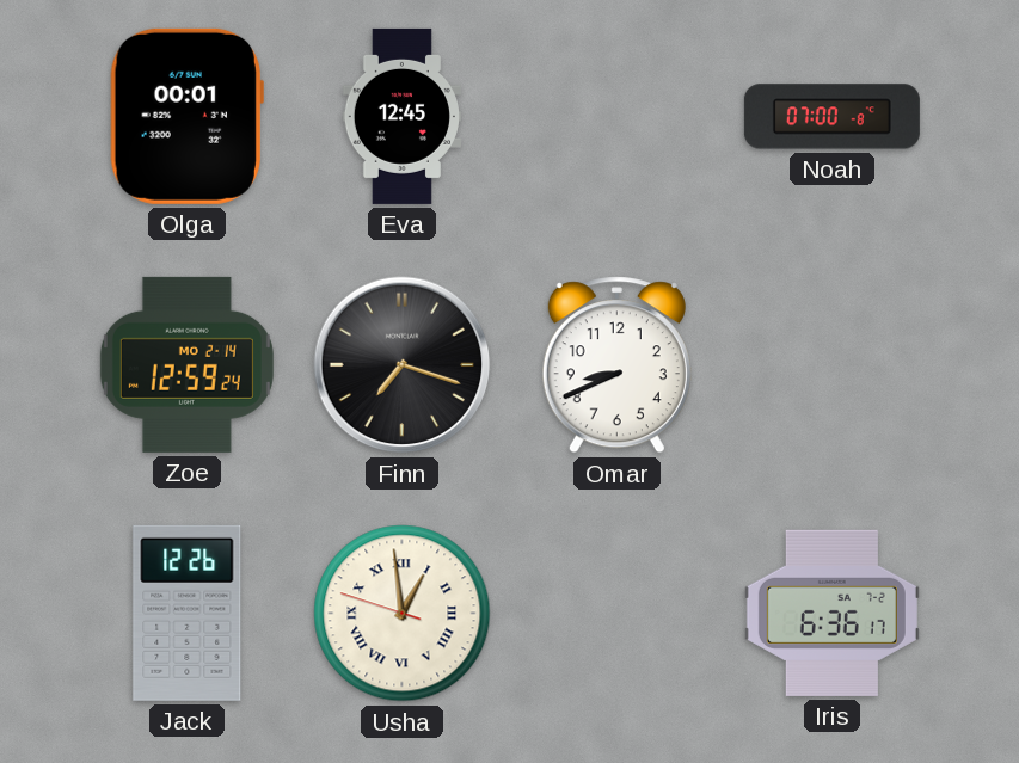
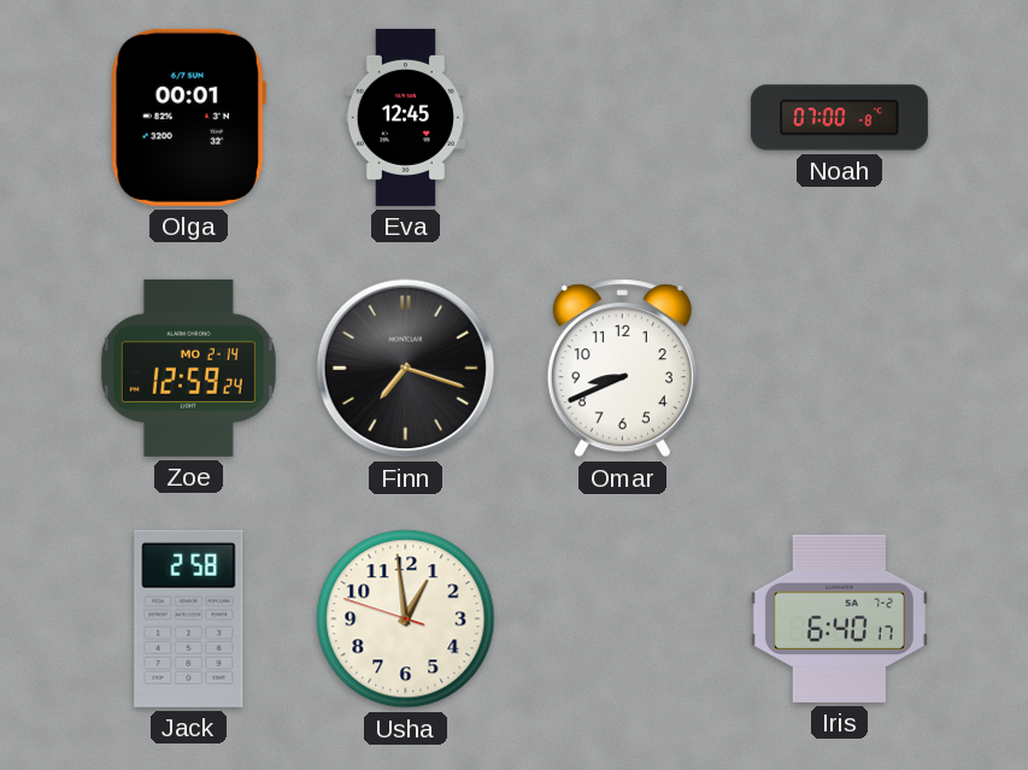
Jack: 12:26 -> 2:58
Usha numerals: Roman -> Arabic
Iris: 6:36 -> 6:40
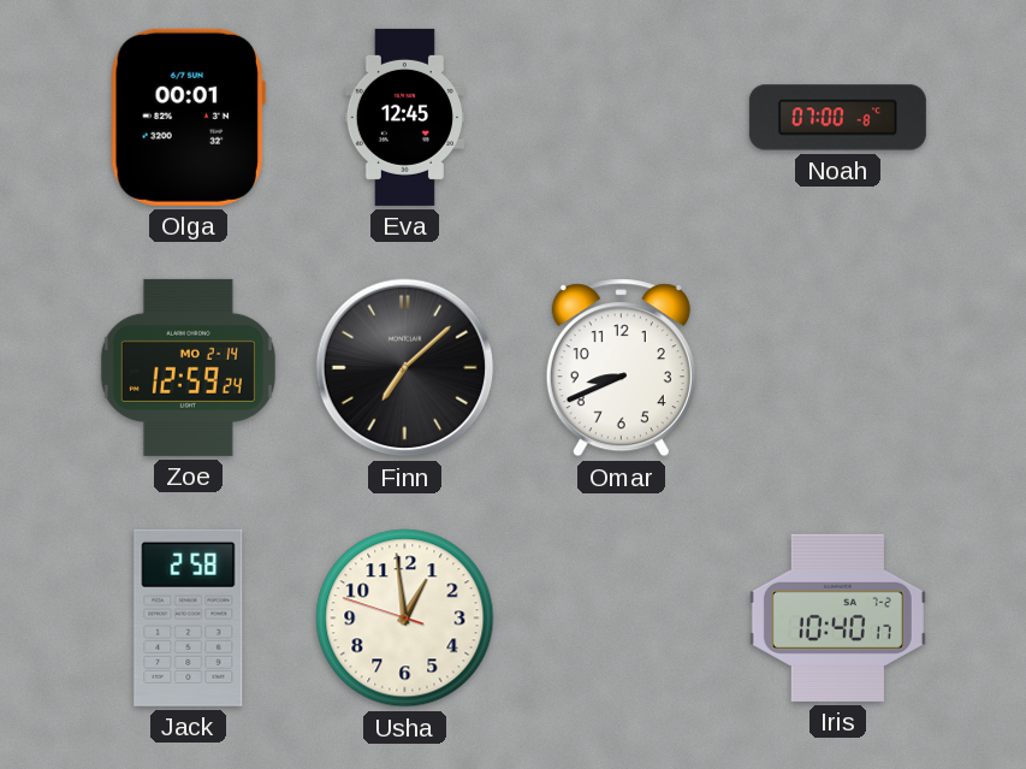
Finn: 7:18 -> 7:08
Iris: 6:40 -> 10:40
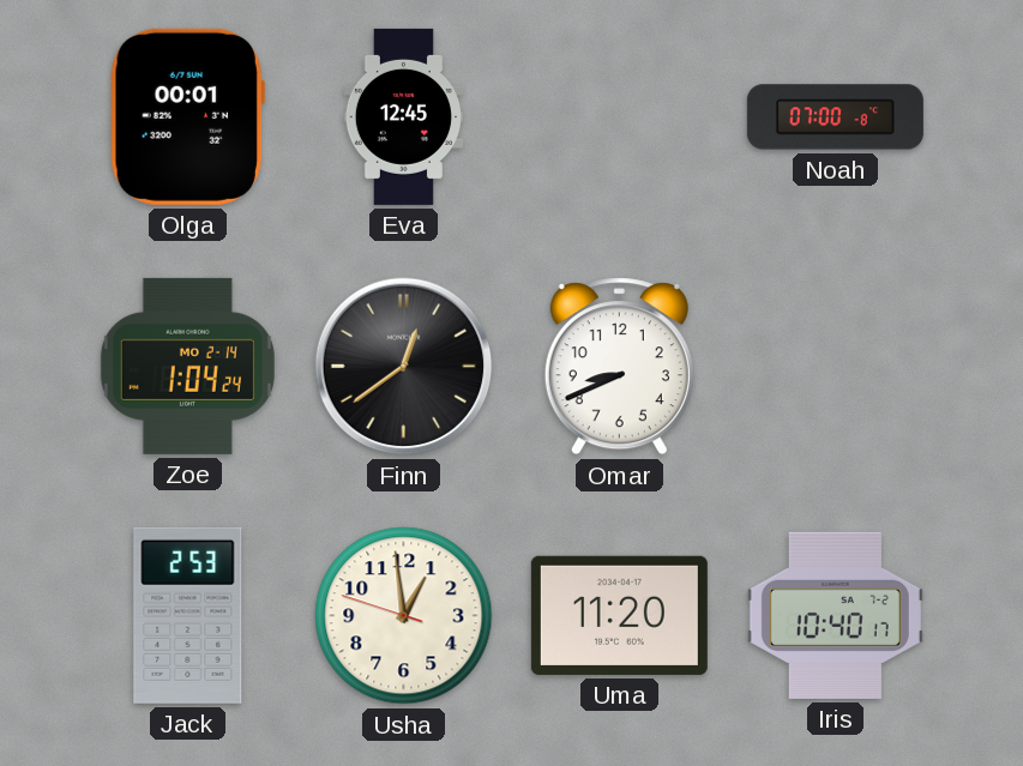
Zoe: 12:59 -> 1:04
Finn: 7:08 -> 12:39
Jack: 2:58 -> 2:53
Uma: none -> 11:20
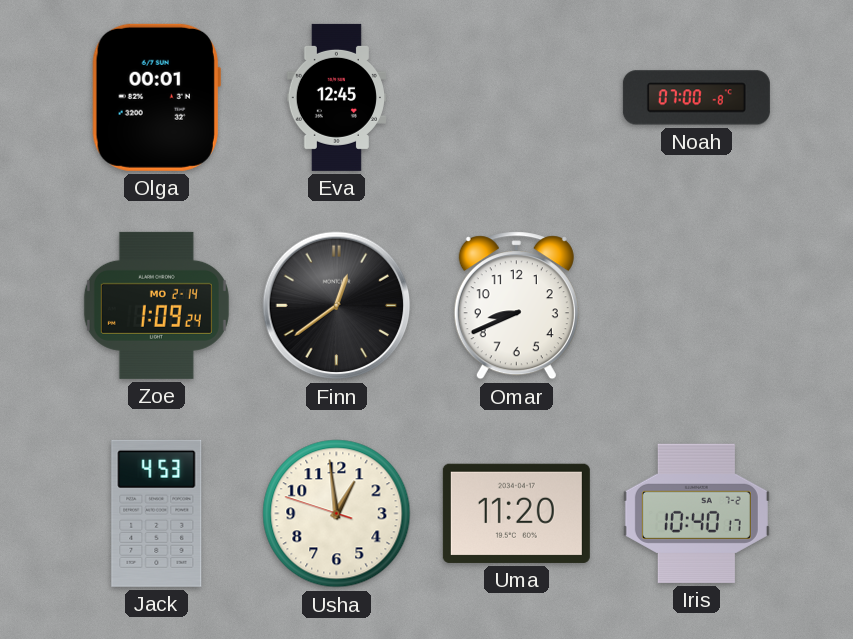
Zoe: 1:04 -> 1:09
Jack: 2:53 -> 4:53
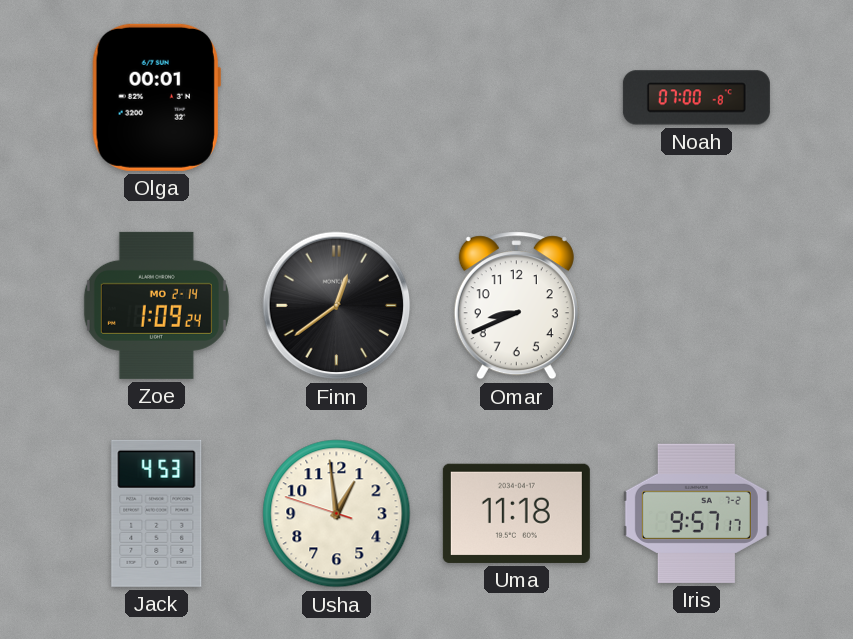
Eva: 12:45 -> none
Uma: 11:20 -> 11:18
Iris: 10:40 -> 9:57
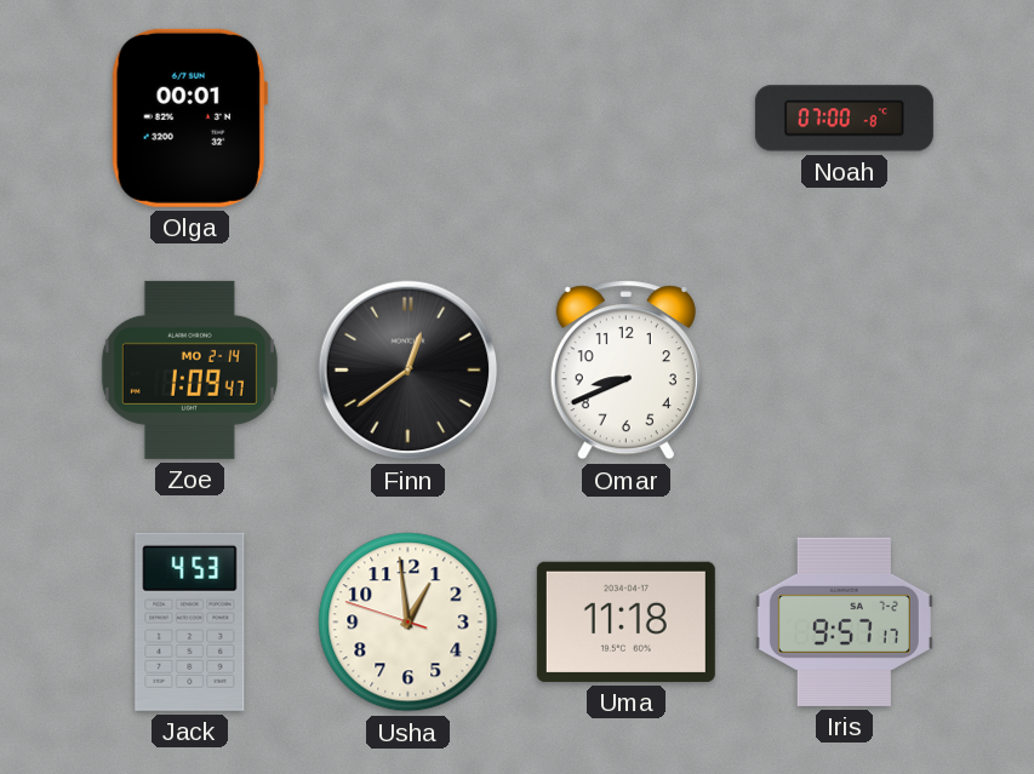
Zoe: 1:09:24 -> 1:09:47
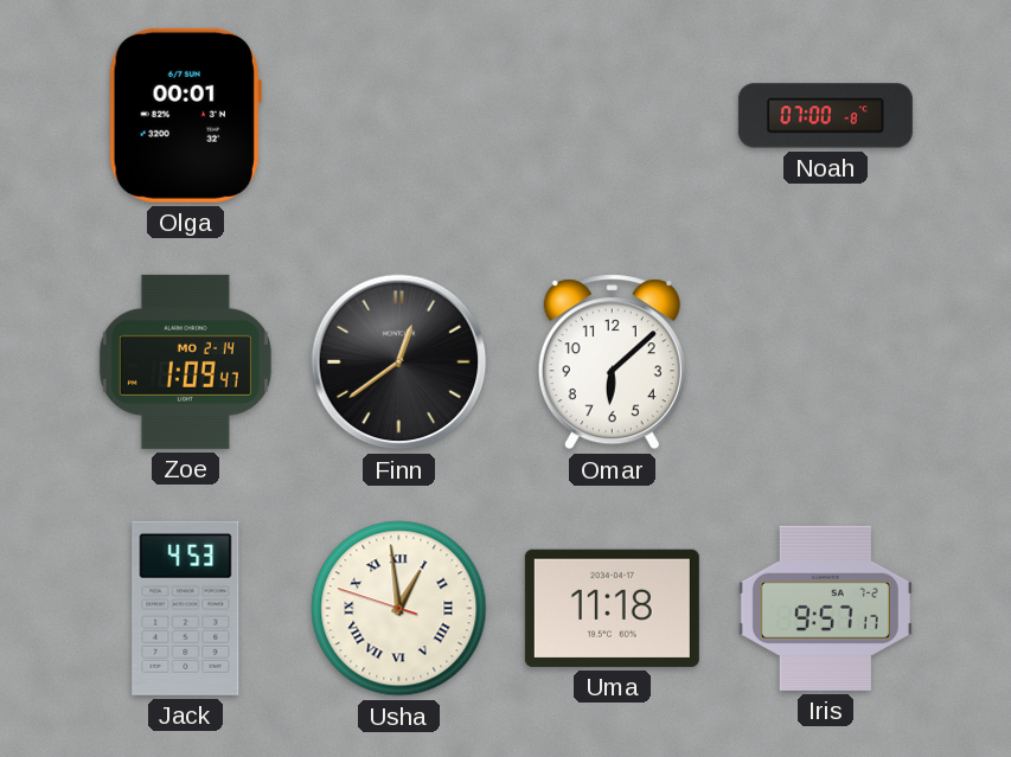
Omar: 8:41 -> 6:08
Usha numerals: Arabic -> Roman
